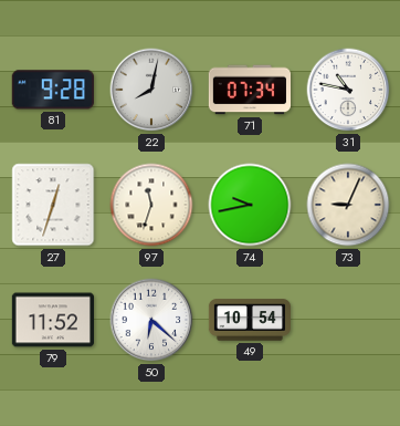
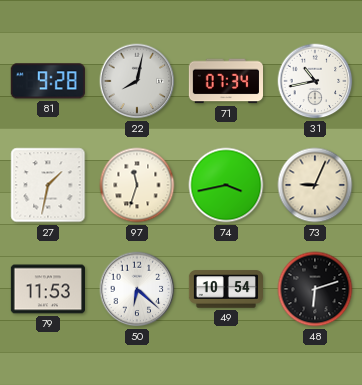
31: 10:47 -> 10:43
27: 12:33 -> 1:32
74: 9:43 -> 3:43
79: 11:52 -> 11:53
48: none -> 6:12
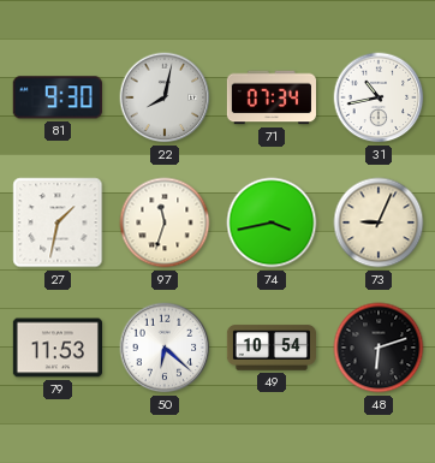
81: 9:28 -> 9:30
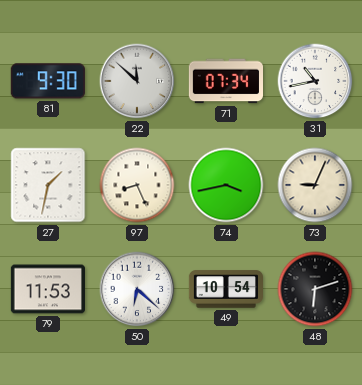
22: 8:02 -> 11:52
97: 11:33 -> 8:26
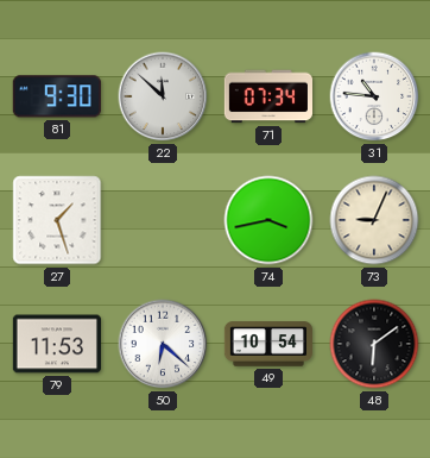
31: 10:43 -> 10:46
27: 1:32 -> 1:27
97: 8:26 -> none
48: 6:12 -> 6:09
